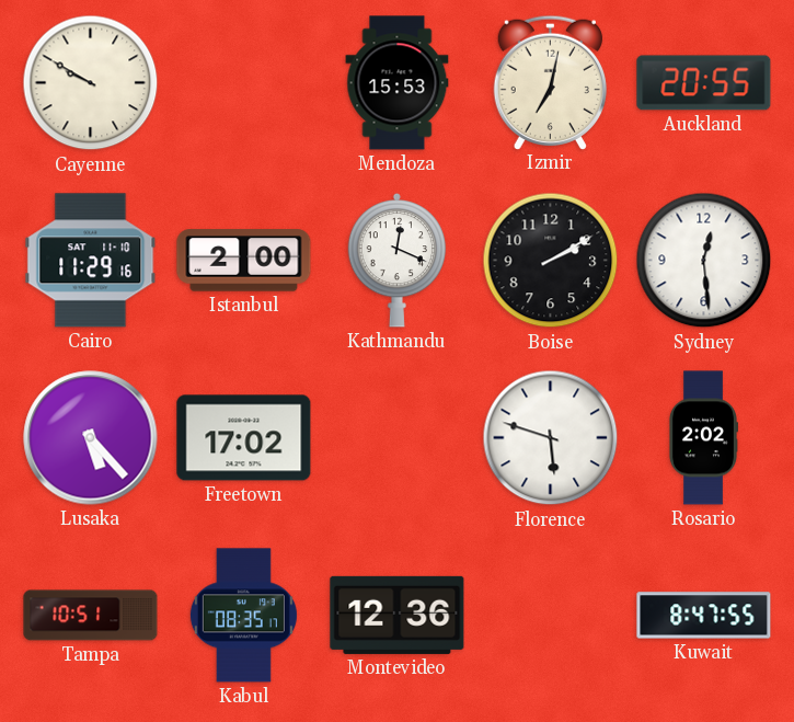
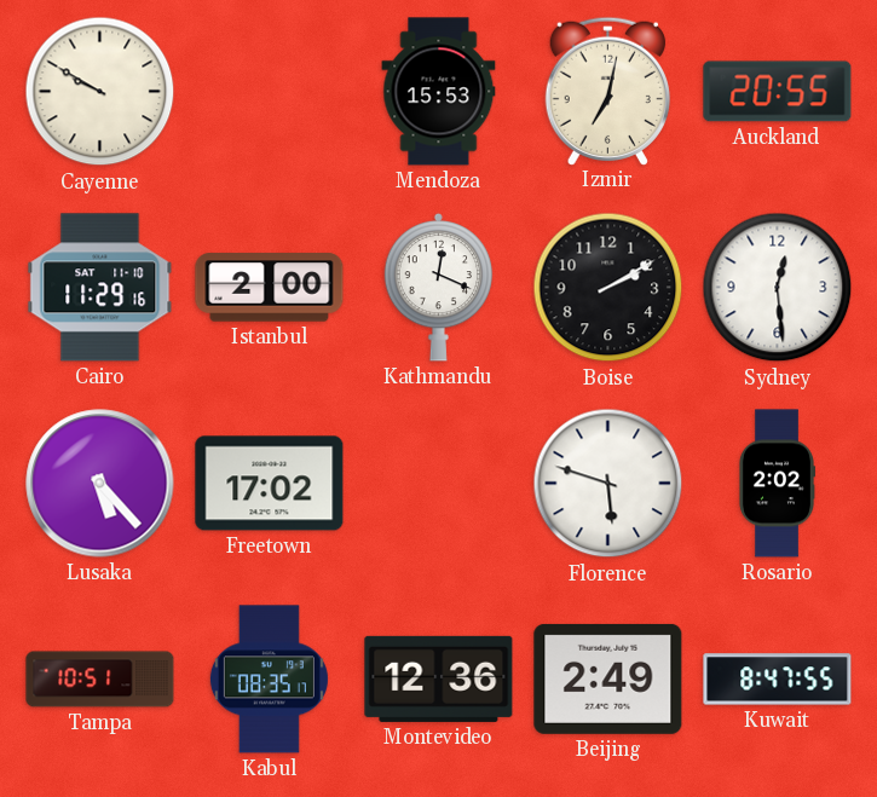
Beijing: none -> 2:49
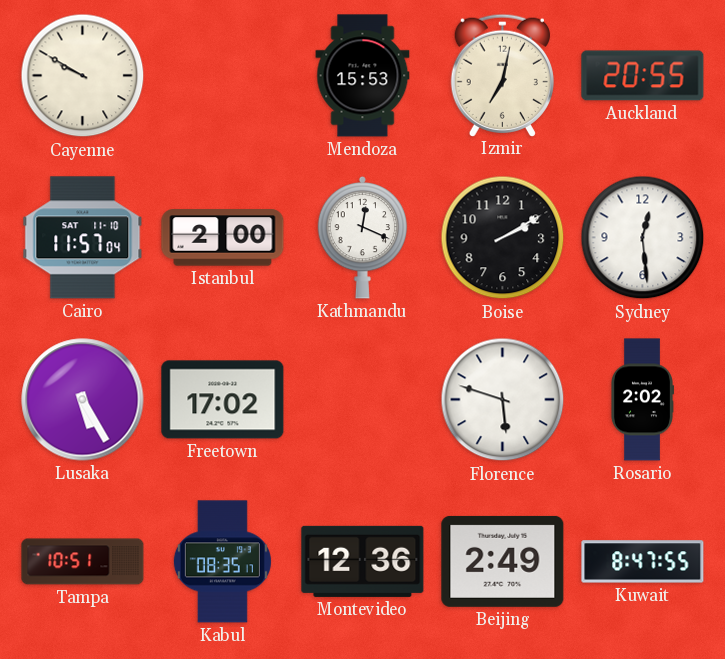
Cairo: 11:29 -> 11:57
Lusaka: 5:23 -> 5:25
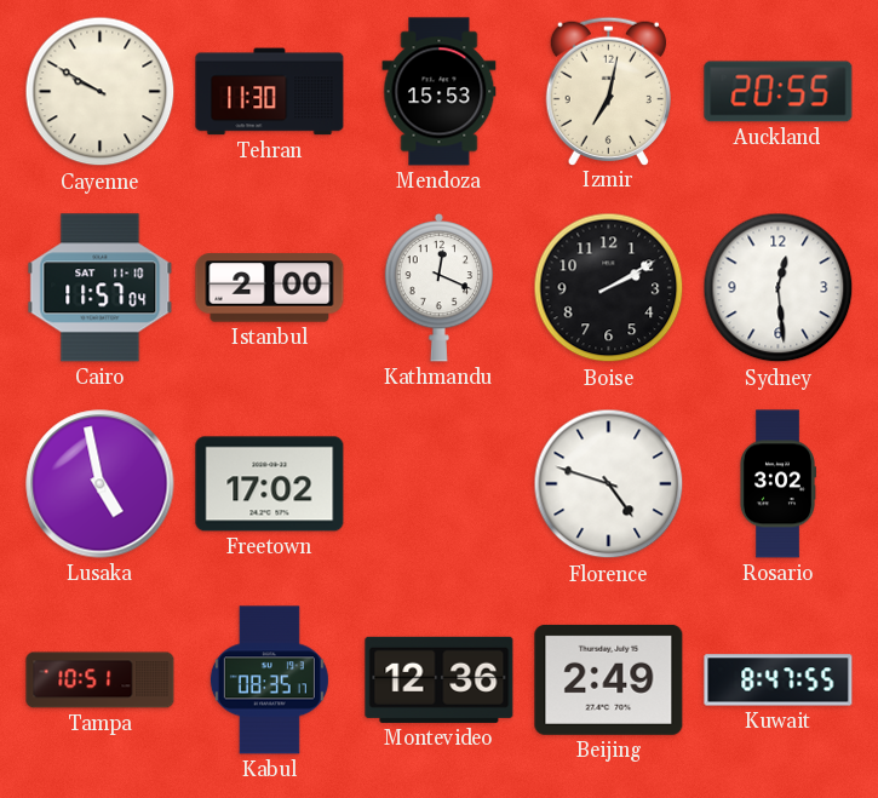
Tehran: none -> 11:30
Lusaka: 5:25 -> 4:58
Florence: 5:48 -> 4:48
Rosario: 2:02 -> 3:02
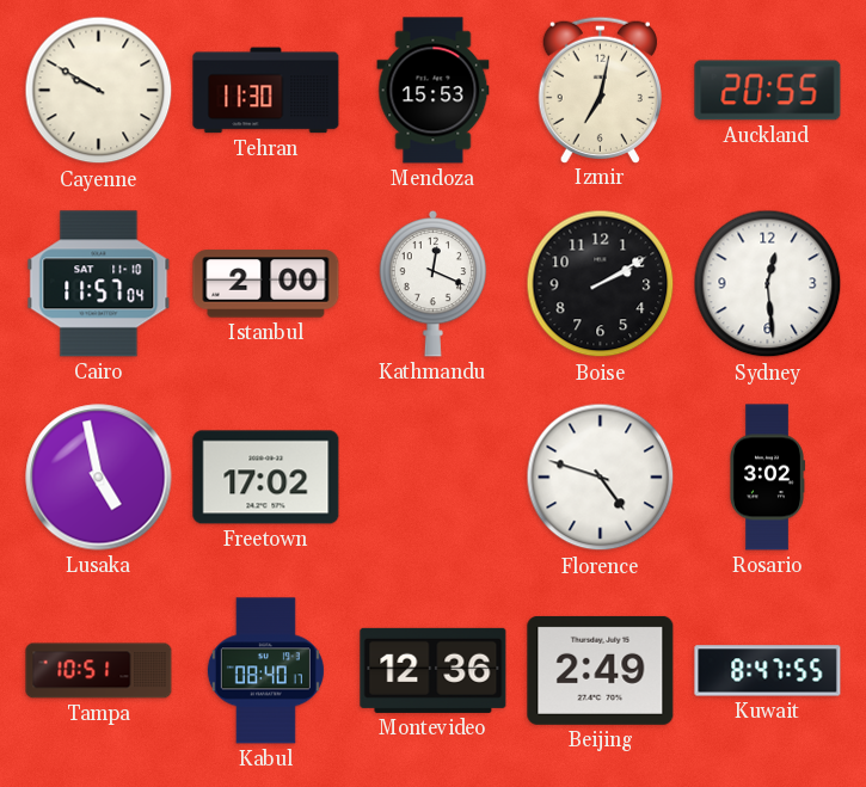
Kabul: 08:35 -> 08:40
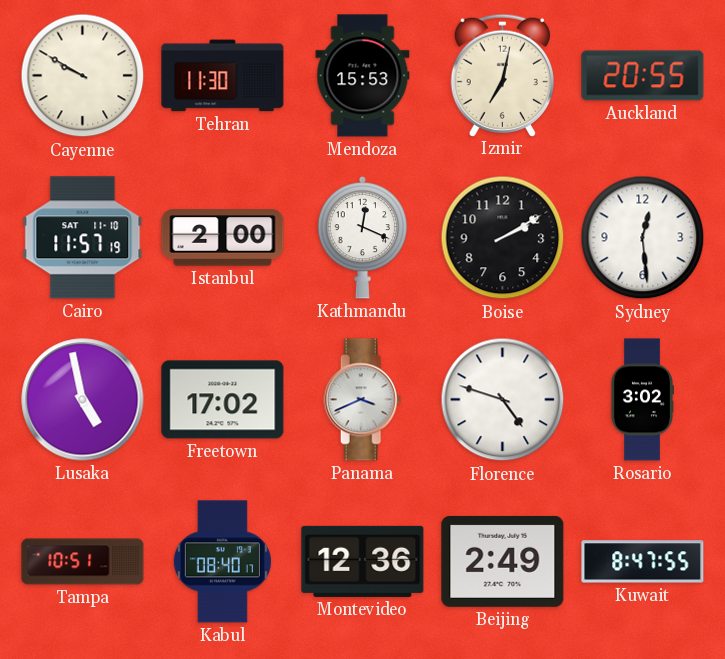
Cairo: 11:57:04 -> 11:57:19
Panama: none -> 3:41
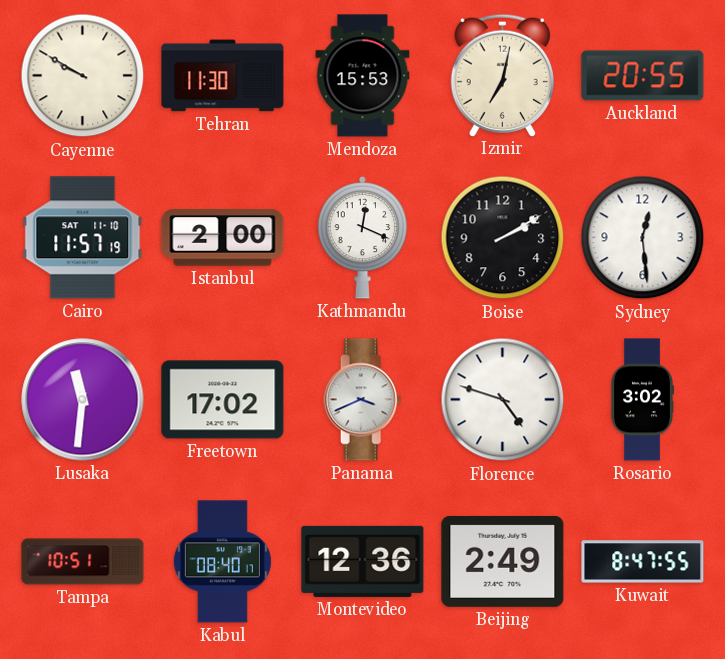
Lusaka: 4:58 -> 11:31
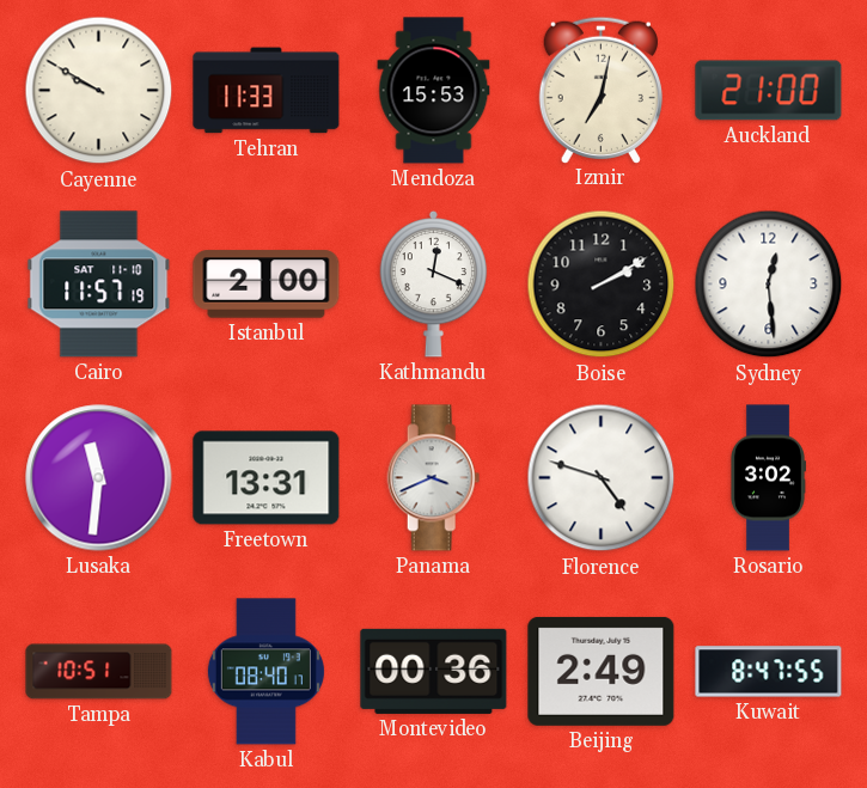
Tehran: 11:30 -> 11:33
Auckland: 20:55 -> 21:00
Freetown: 17:02 -> 13:31
Montevideo: 12:36 -> 00:36
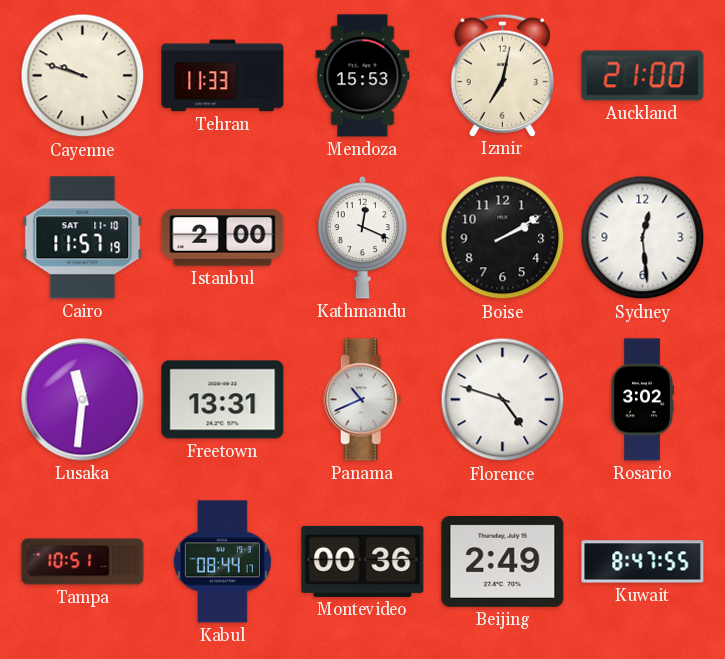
Cayenne: 9:50 -> 9:48
Panama: 3:41 -> 10:41
Kabul: 08:40 -> 08:44
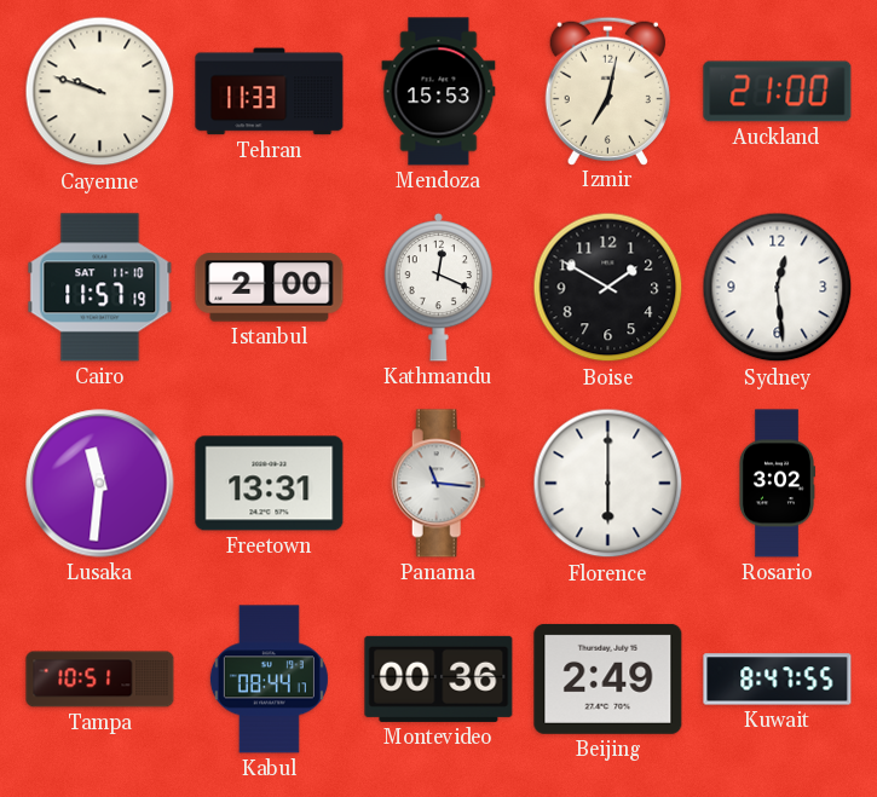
Boise: 2:10 -> 1:50
Panama: 10:41 -> 11:16
Florence: 4:48 -> 6:00
